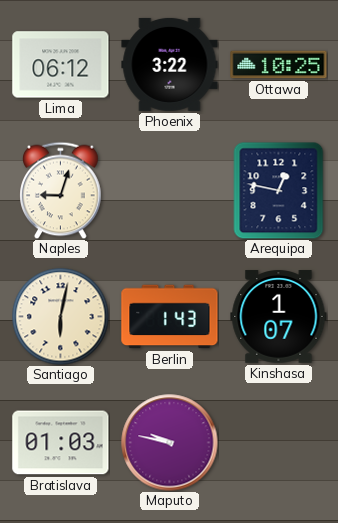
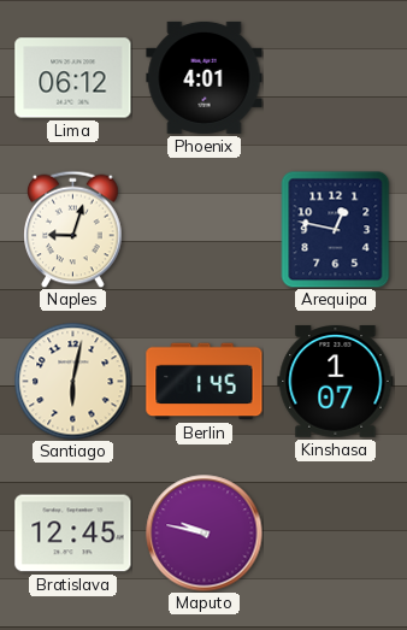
Phoenix: 3:22 -> 4:01
Ottawa: 10:25 -> none
Berlin: 1:43 -> 1:45
Bratislava: 01:03 -> 12:45
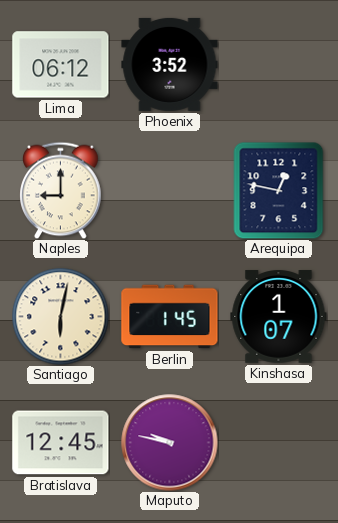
Phoenix: 4:01 -> 3:52
Naples: 9:03 -> 9:00
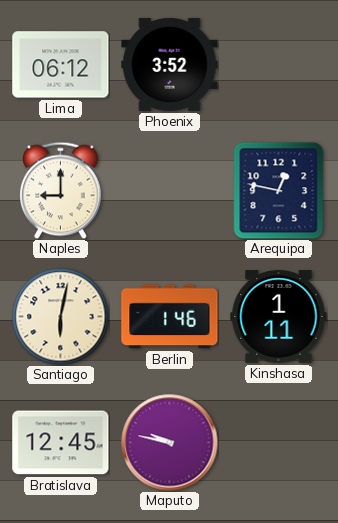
Berlin: 1:45 -> 1:46
Kinshasa: 1:07 -> 1:11
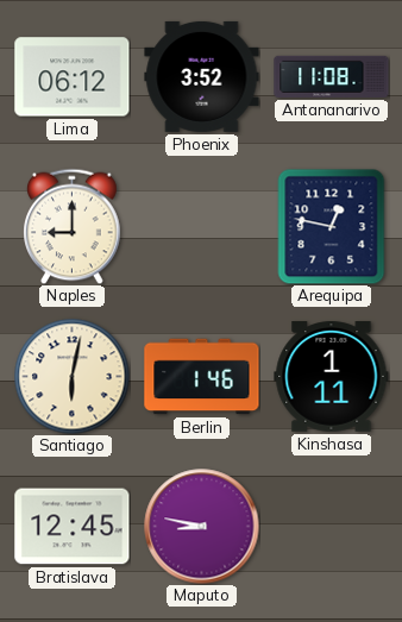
Antananarivo: none -> 11:08
Maputo: 9:47 -> 8:47
